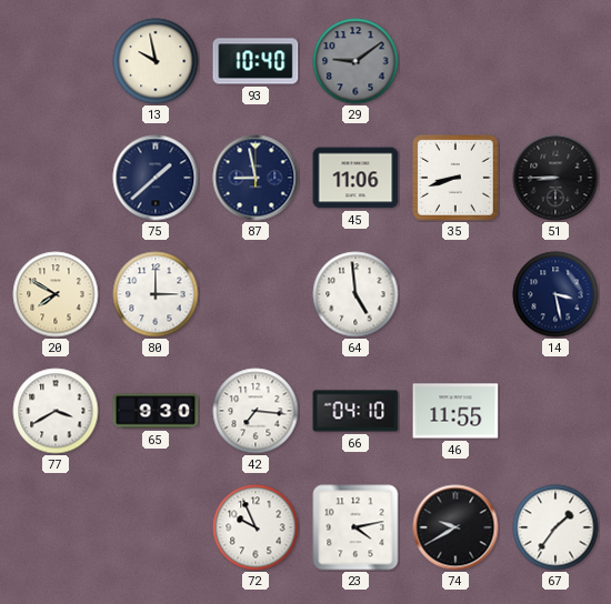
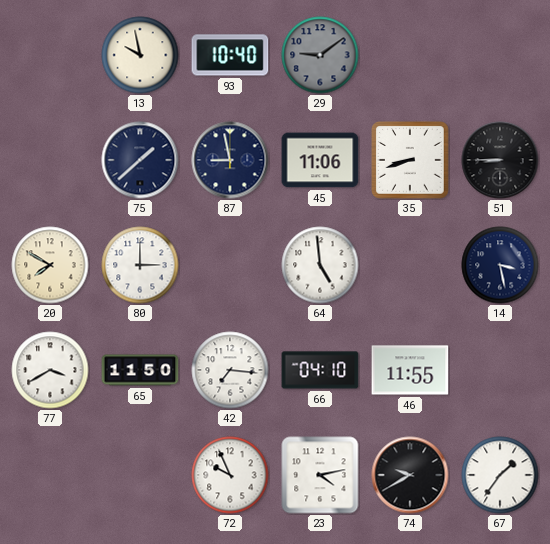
65: 9:30 -> 11:50
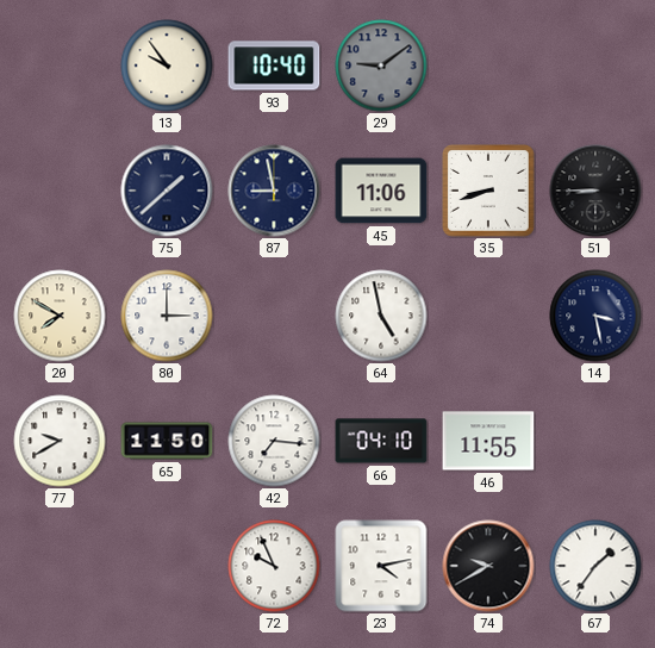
13: 9:58 -> 9:54
64: 4:59 -> 4:58
77: 3:40 -> 9:40
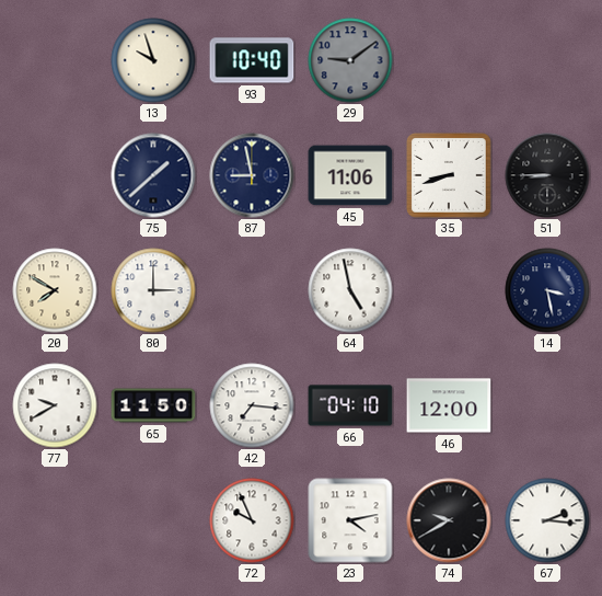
13: 9:54 -> 9:57
46: 11:55 -> 12:00
67: 1:36 -> 2:16
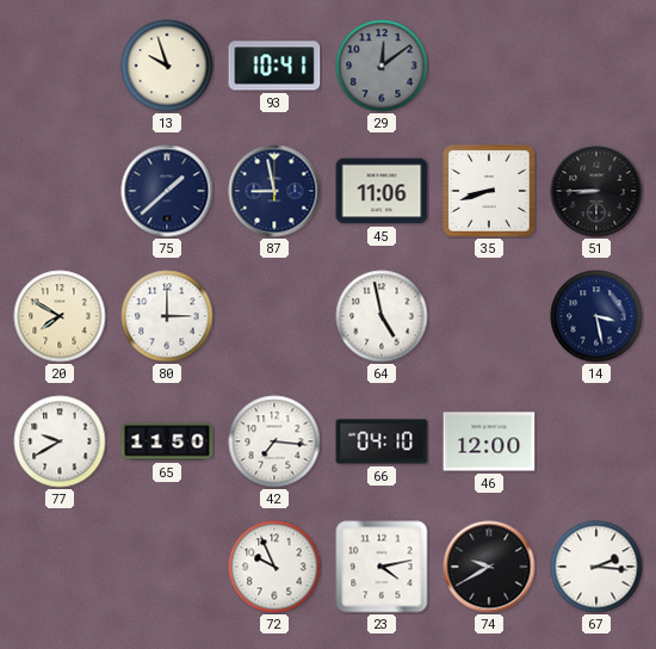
93: 10:40 -> 10:41
29: 9:09 -> 12:09
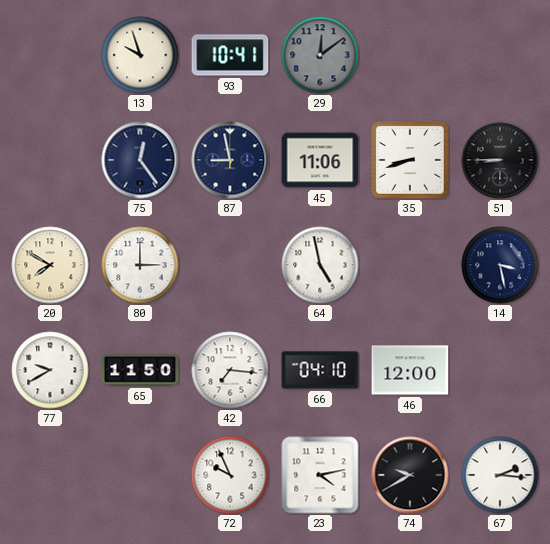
75: 1:38 -> 12:24
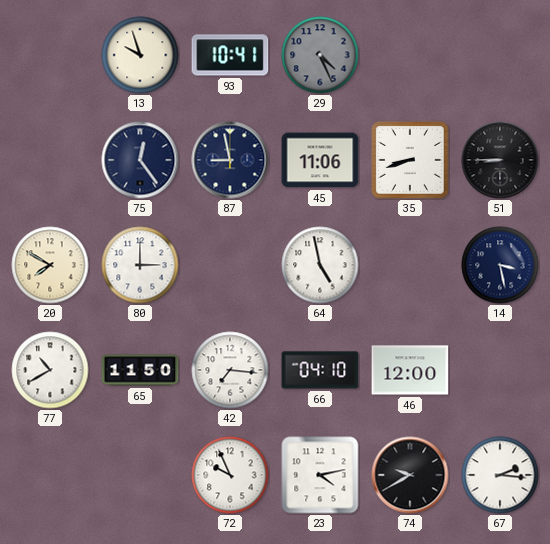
29: 12:09 -> 4:26
77: 9:40 -> 10:40
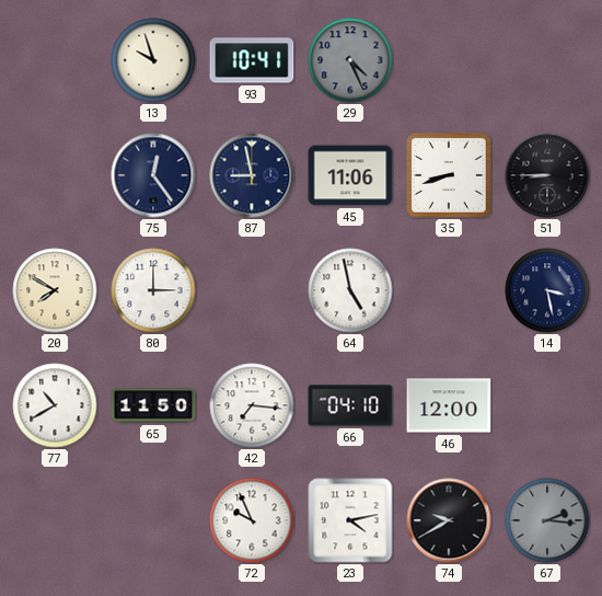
67 dial: white -> grey
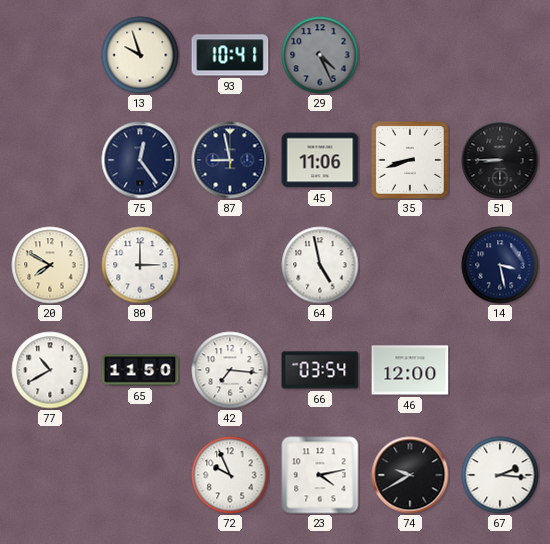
66: 04:10 -> 03:54
67 dial: grey -> white
